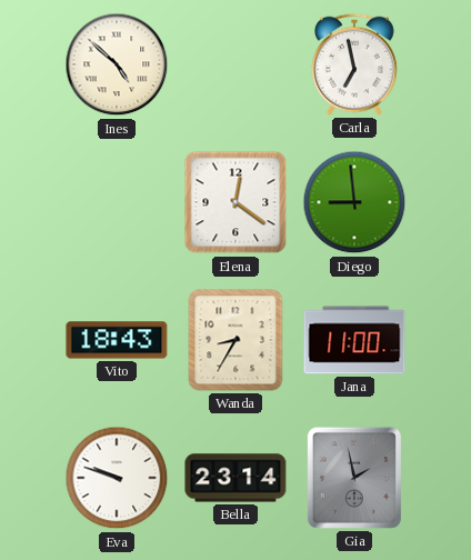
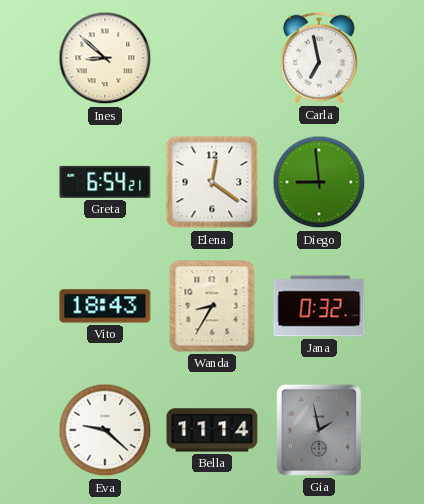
Ines: 4:52 -> 8:52
Greta: none -> 6:54
Jana: 11:00 -> 0:32
Eva: 9:48 -> 9:22
Bella: 23:14 -> 11:14
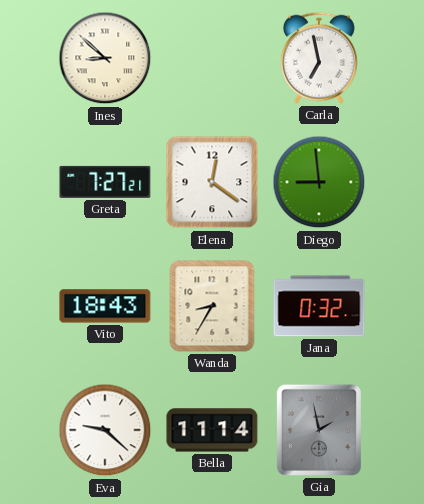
Greta: 6:54 -> 7:27
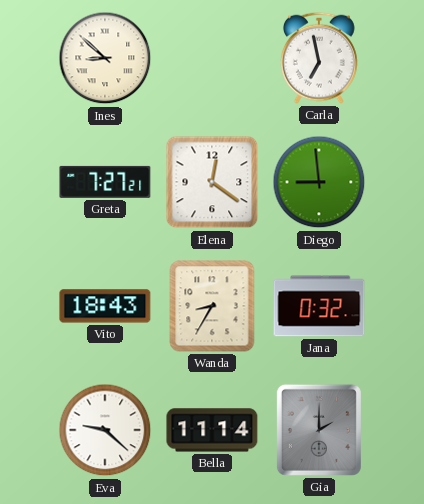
Gia: 1:58 -> 2:00
